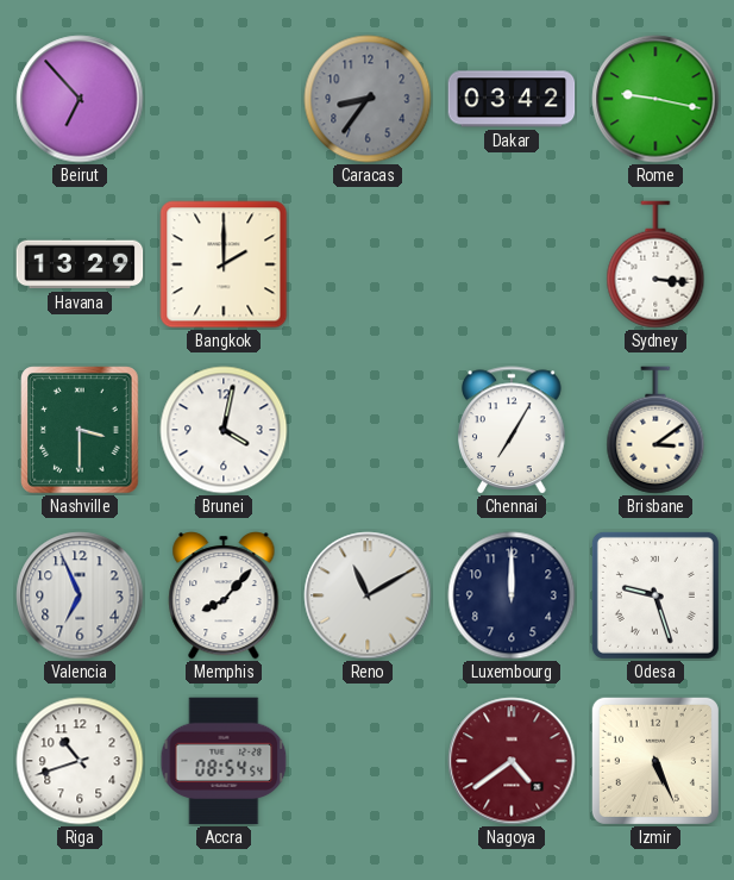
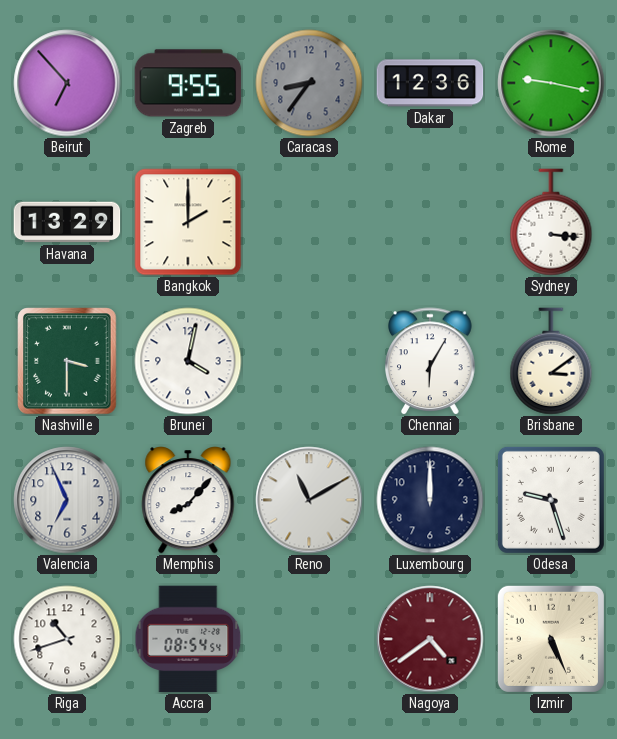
Zagreb: none -> 9:55
Dakar: 03:42 -> 12:36
Chennai: 7:05 -> 6:05
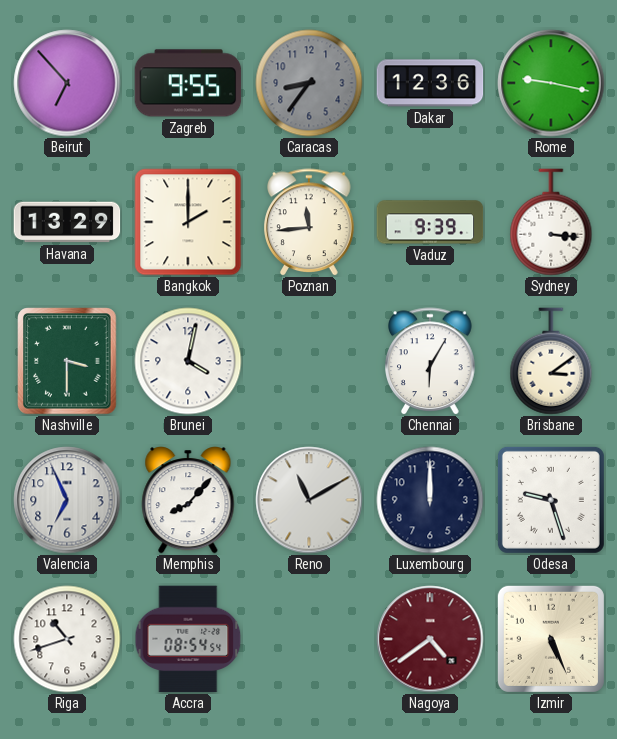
Poznan: none -> 11:44
Vaduz: none -> 9:39
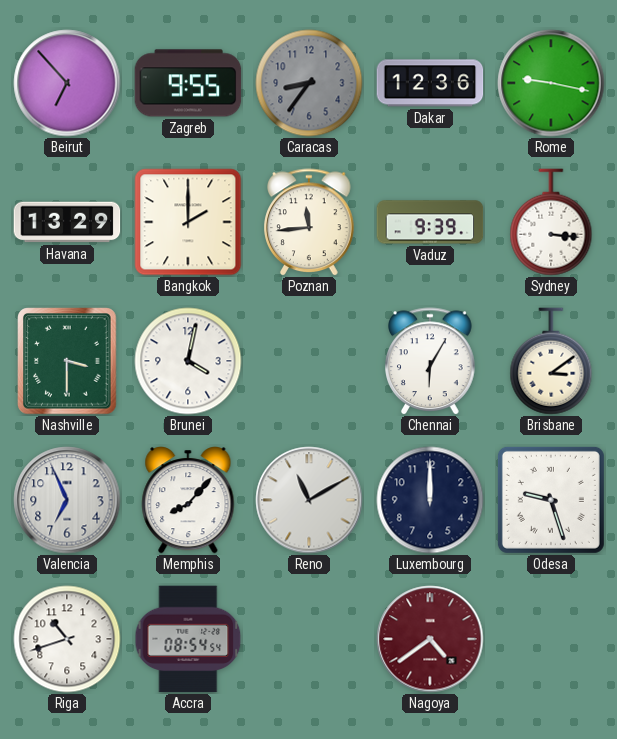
Izmir: 5:26 -> none
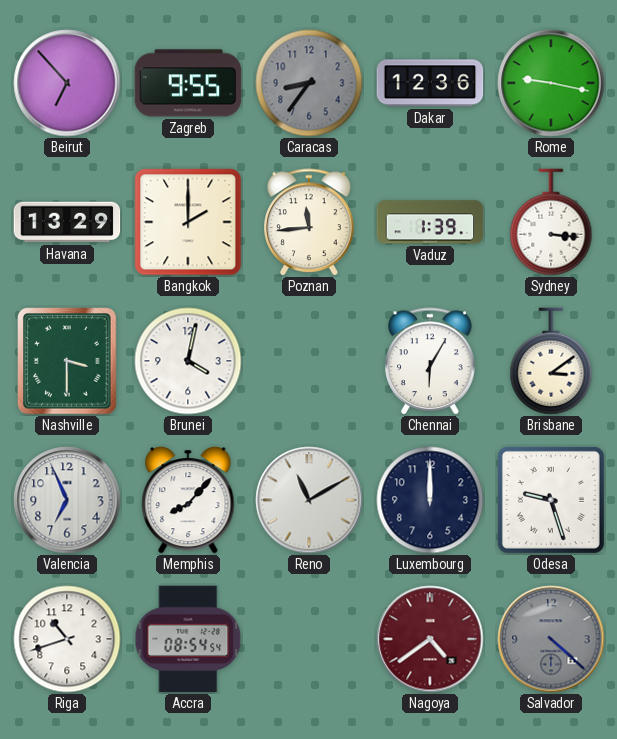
Vaduz: 9:39 -> 1:39
Salvador: none -> 4:22
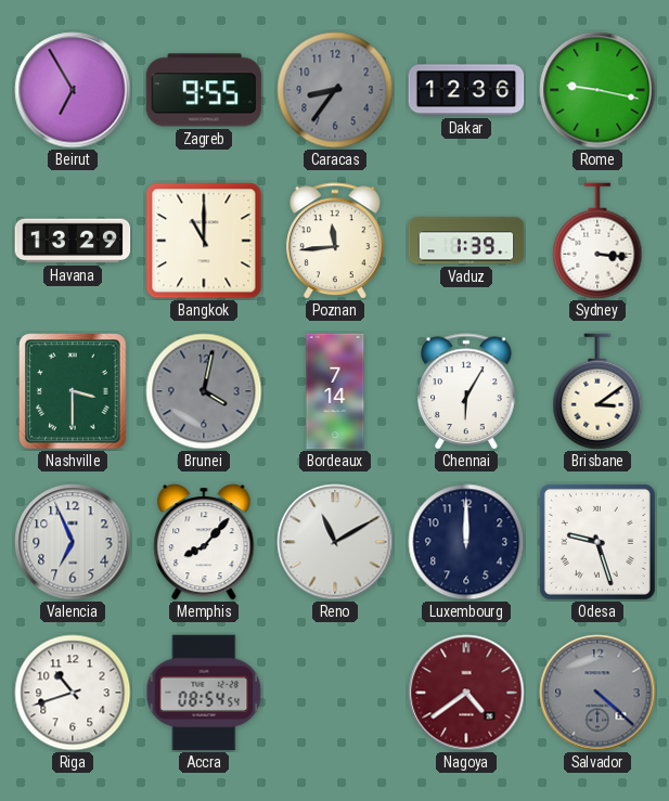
Beirut: 6:53 -> 6:55
Bangkok: 2:00 -> 11:00
Brunei dial: white -> grey
Bordeaux: none -> 7:14
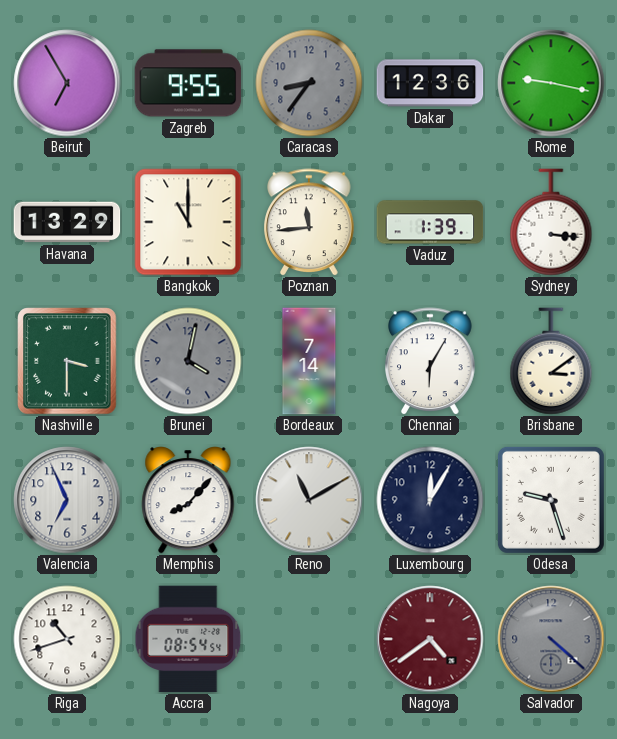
Luxembourg: 12:00 -> 12:05
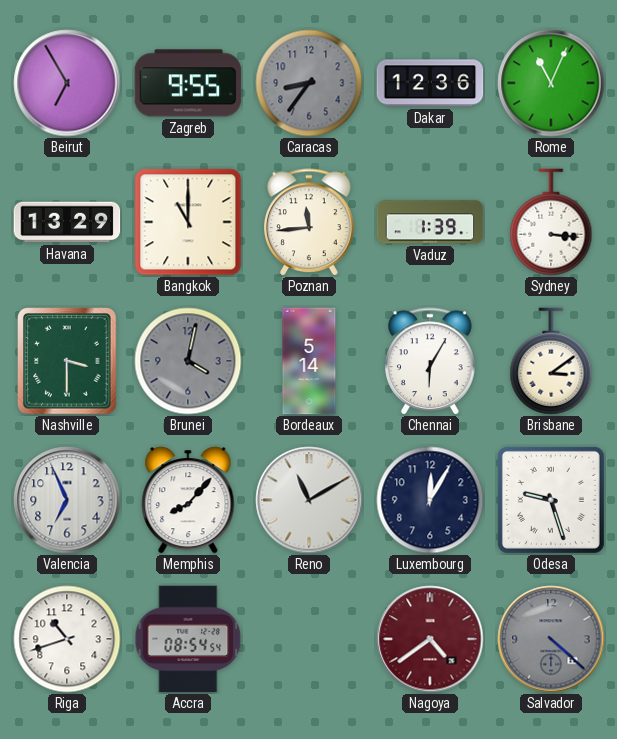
Rome: 9:17 -> 11:04
Bordeaux: 7:14 -> 5:14
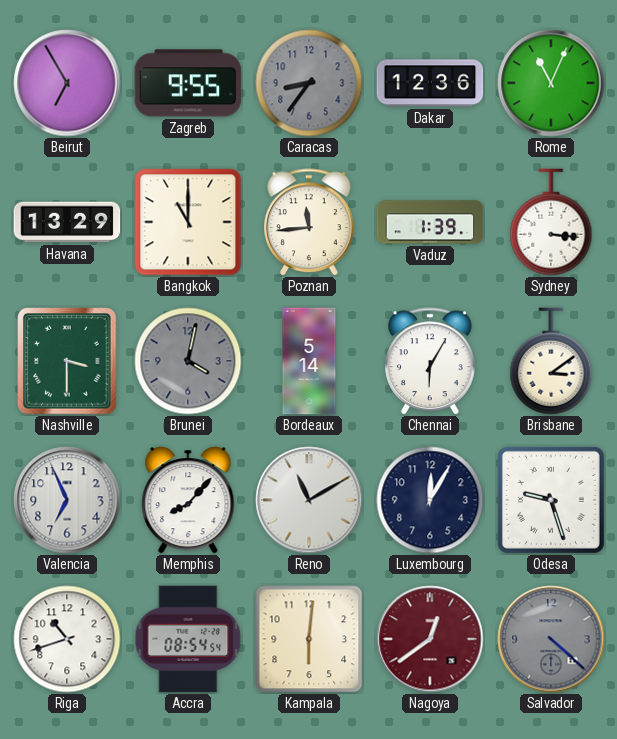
Kampala: none -> 6:01
Nagoya: 4:39 -> 12:39
